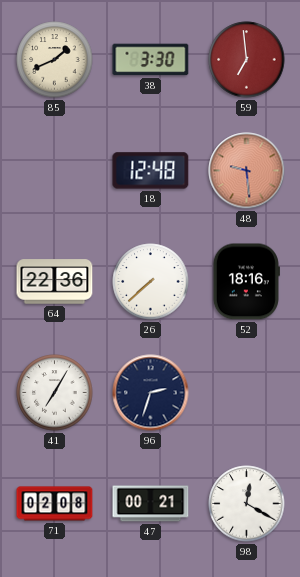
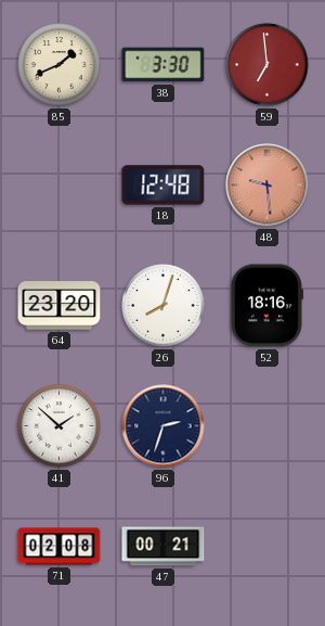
64: 22:36 -> 23:20
26: 7:38 -> 8:03
41: 7:05 -> 1:52
98: 12:20 -> none
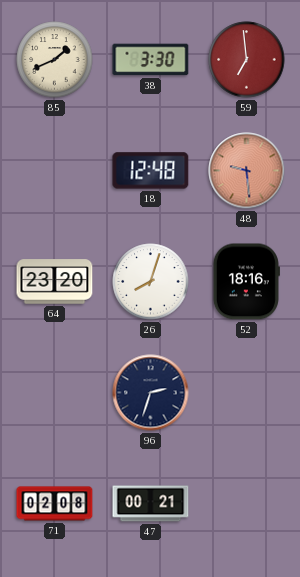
41: 1:52 -> none
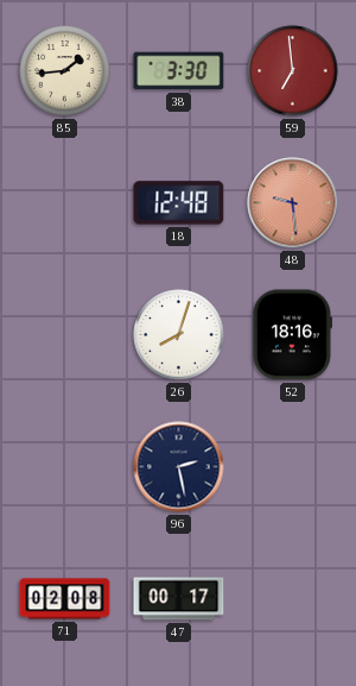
85: 1:41 -> 1:44
64: 23:20 -> none
96: 2:33 -> 2:28
47: 00:21 -> 00:17
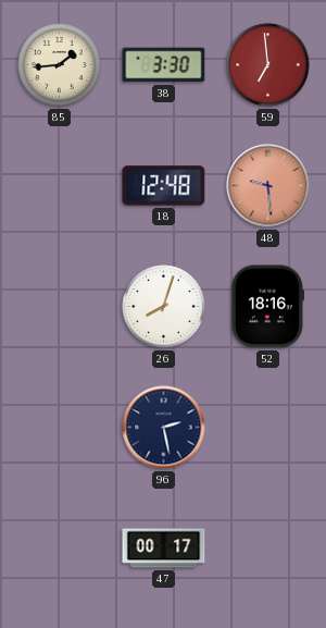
71: 02:08 -> none
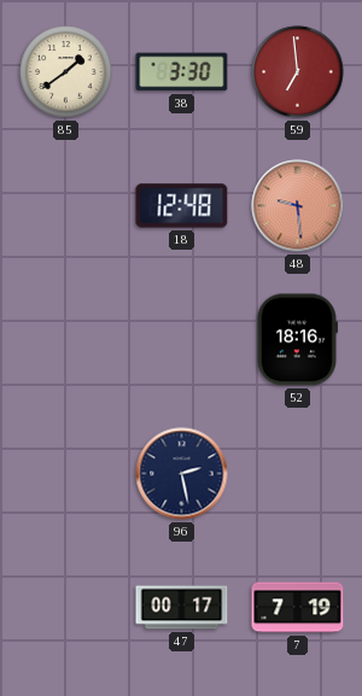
85: 1:44 -> 1:39
26: 8:03 -> none
7: none -> 7:19
